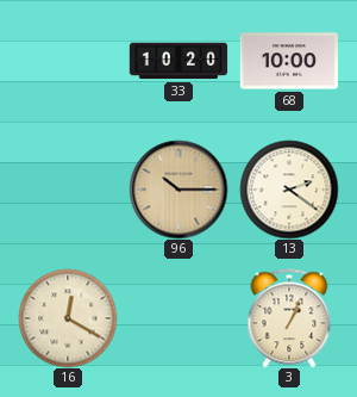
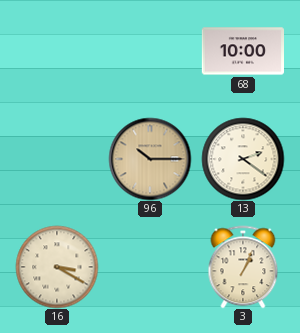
33: 10:20 -> none
16: 12:20 -> 3:20
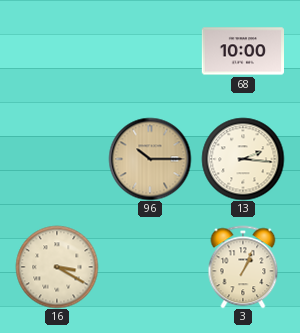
13: 2:21 -> 2:16
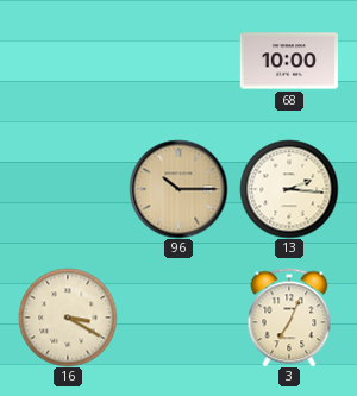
3: 1:04 -> 7:04
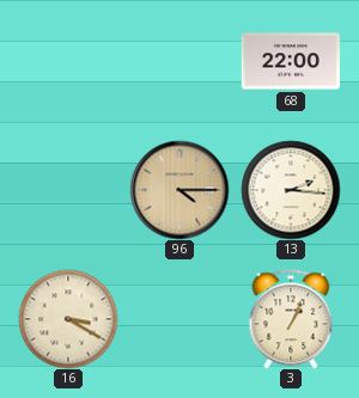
68: 10:00 -> 22:00
96: 10:15 -> 4:15
3: 7:04 -> 1:04
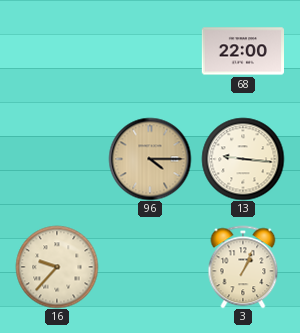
13: 2:16 -> 9:16
16: 3:20 -> 9:37
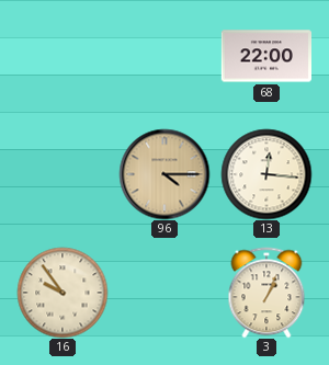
13: 9:16 -> 12:16
16: 9:37 -> 9:54
